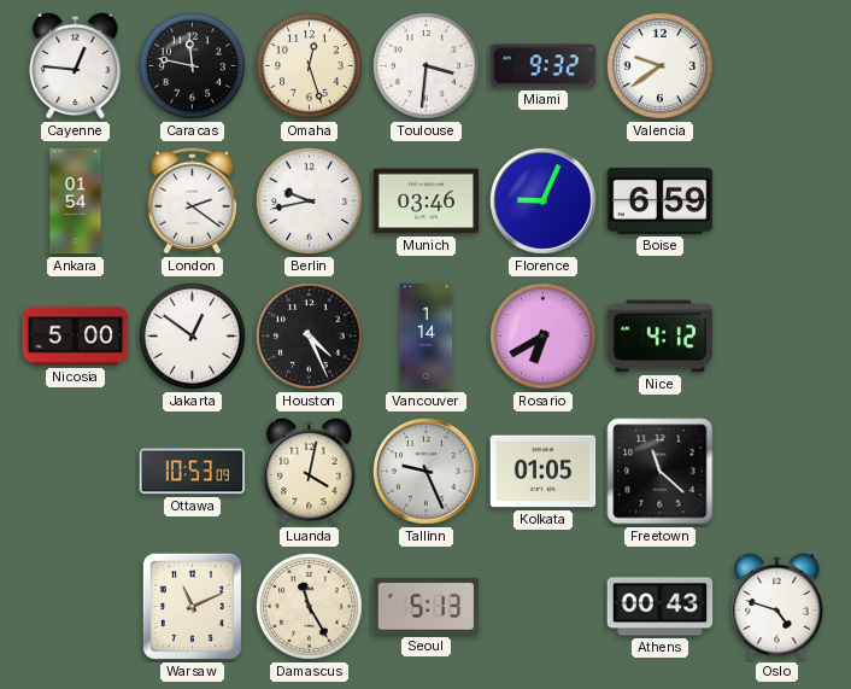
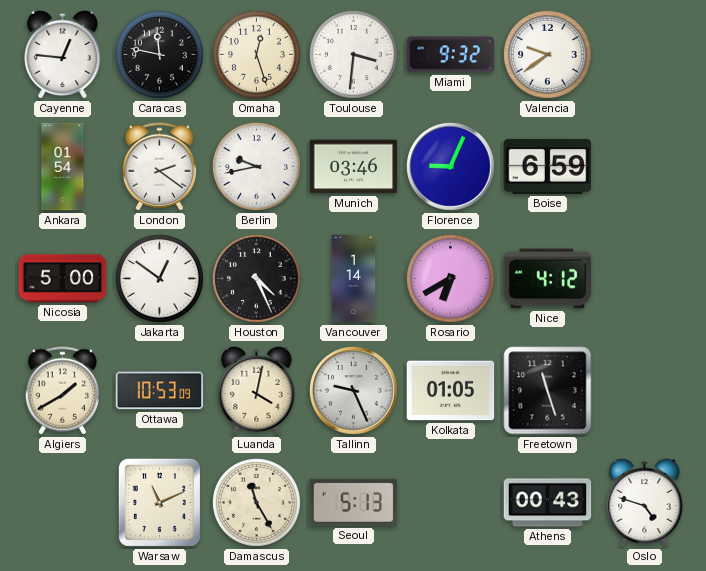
Algiers: none -> 1:40
Freetown: 11:22 -> 11:27
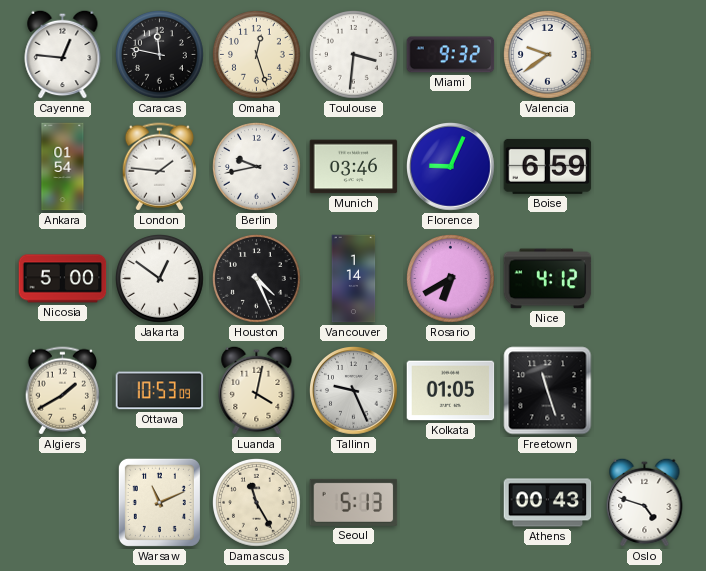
London: 2:21 -> 1:46
